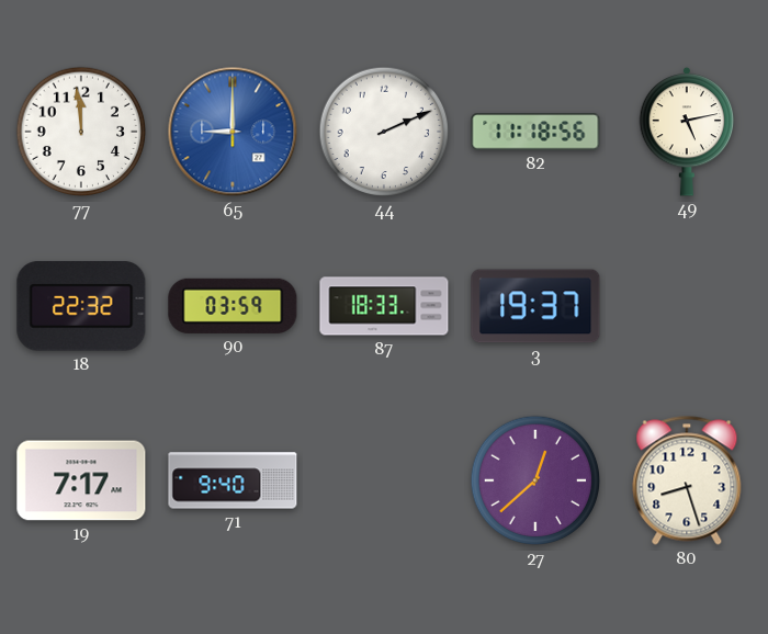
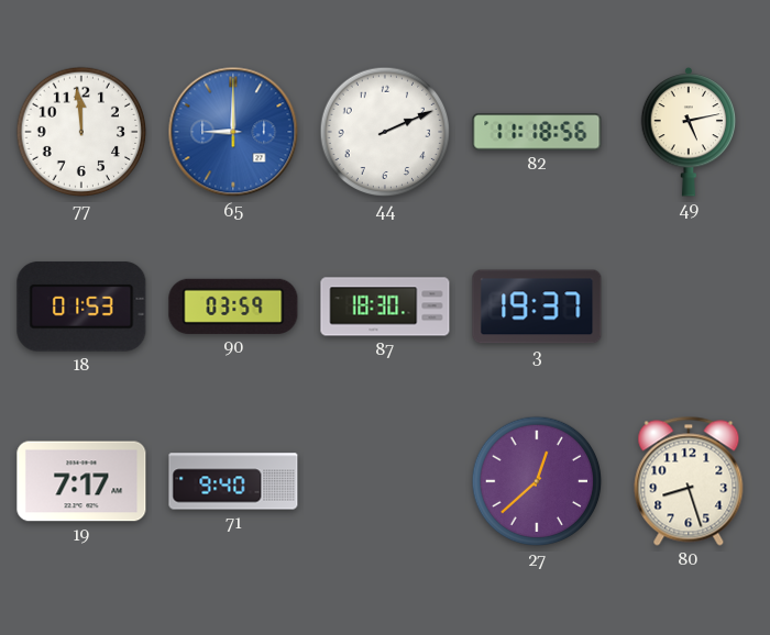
18: 22:32 -> 01:53
87: 18:33 -> 18:30
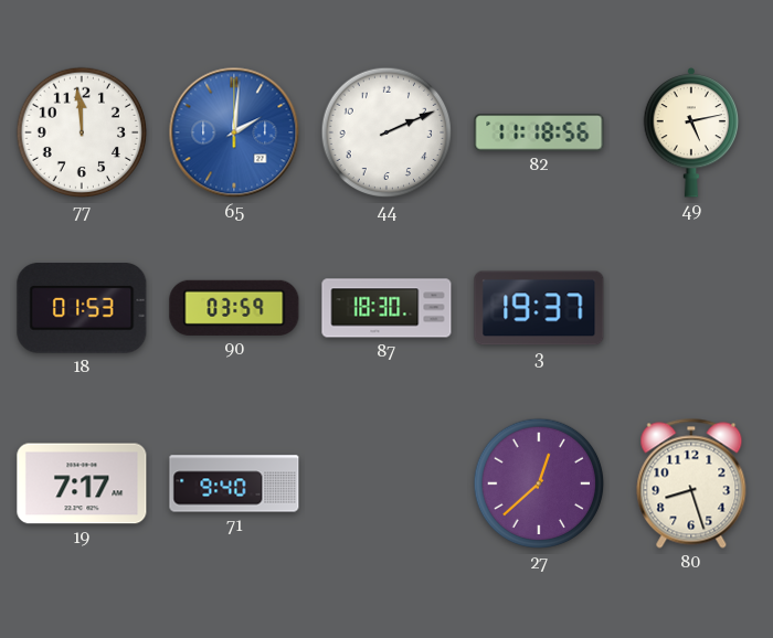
65: 9:00 -> 2:01
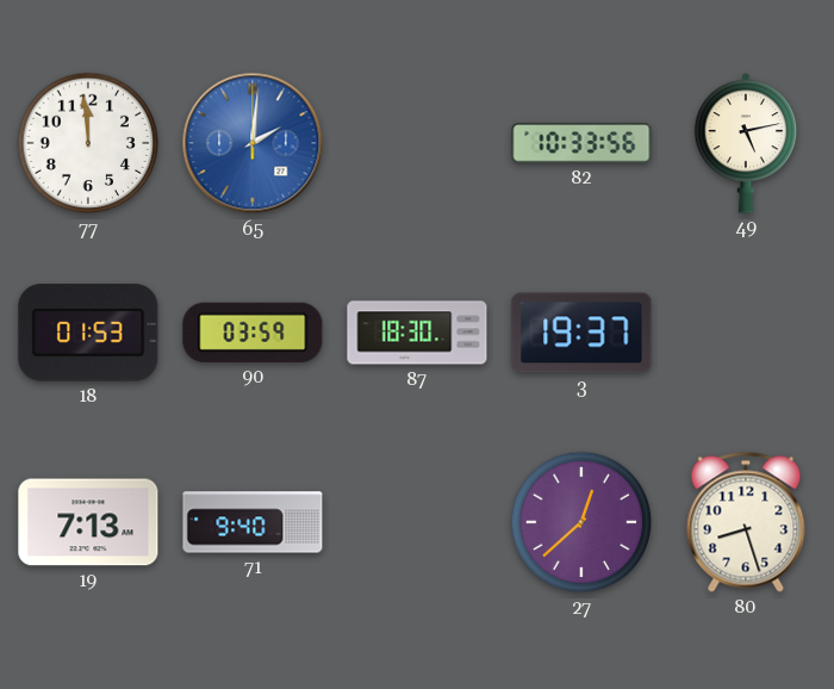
44: 2:11 -> none
82: 11:18 -> 10:33
19: 7:17 -> 7:13
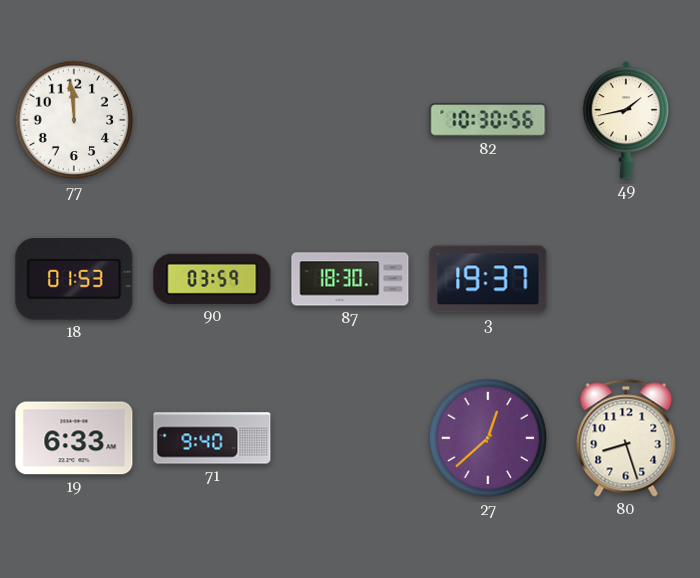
65: 2:01 -> none
82: 10:33 -> 10:30
49: 5:13 -> 1:43
19: 7:13 -> 6:33
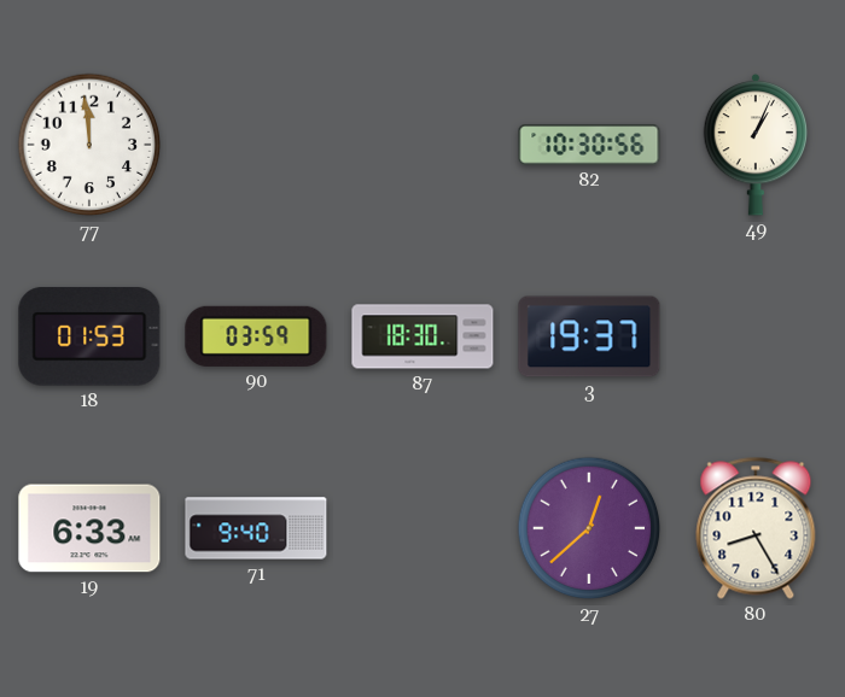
49: 1:43 -> 1:04
80: 8:27 -> 8:25
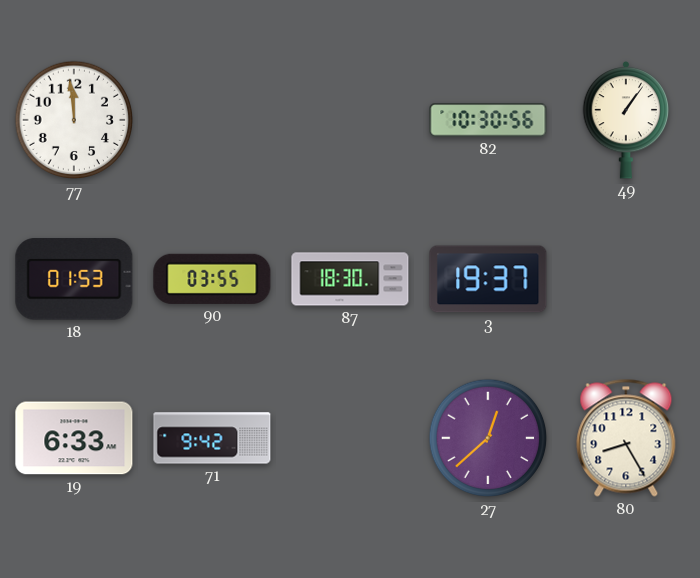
49: 1:04 -> 1:06
90: 03:59 -> 03:55
71: 9:40 -> 9:42
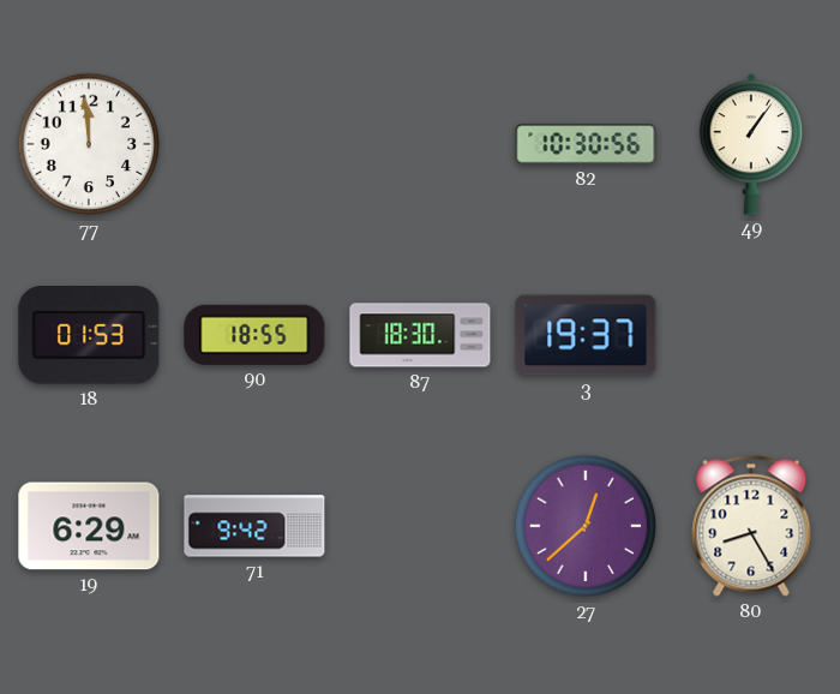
90: 03:55 -> 18:55
19: 6:33 -> 6:29
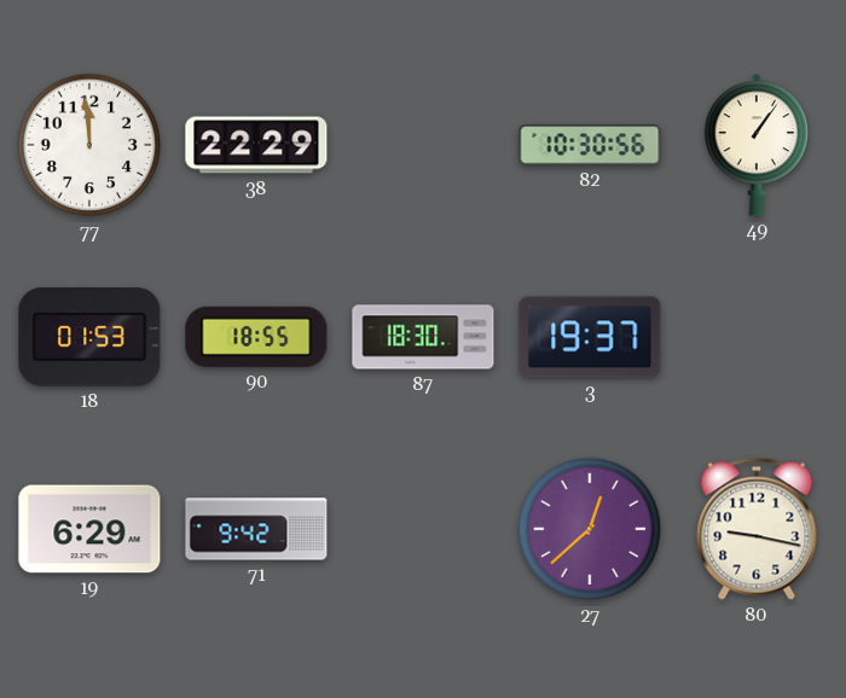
38: none -> 22:29
80: 8:25 -> 9:17
